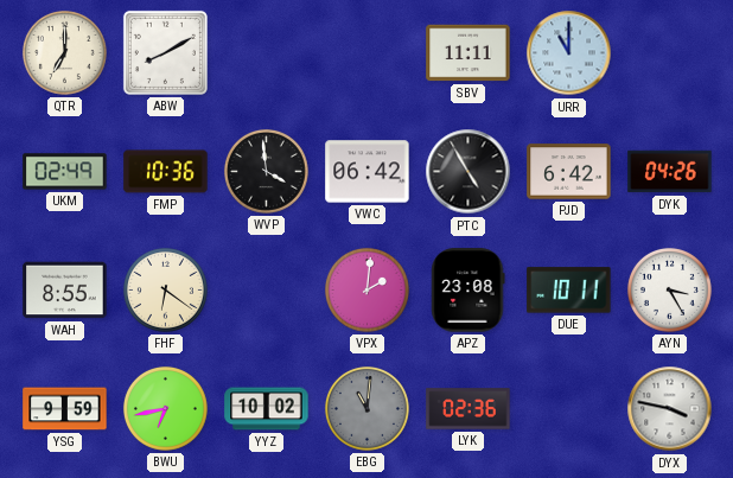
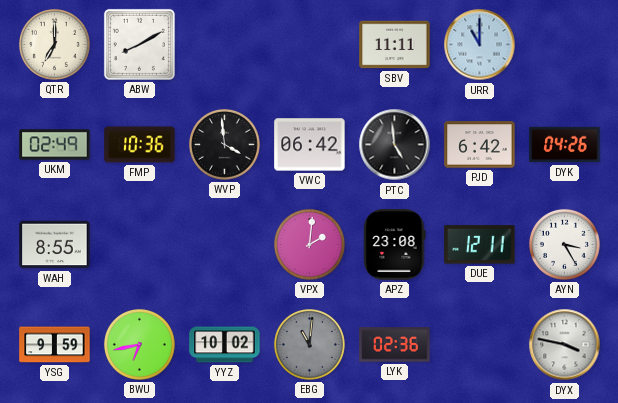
PTC: 4:55 -> 4:59
FHF: 6:21 -> none
DUE: 10:11 -> 12:11
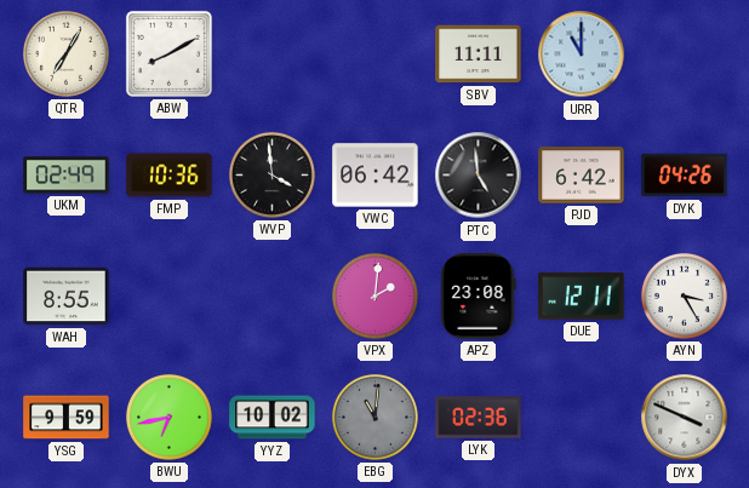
QTR: 7:00 -> 7:05
DYX: 3:47 -> 3:49
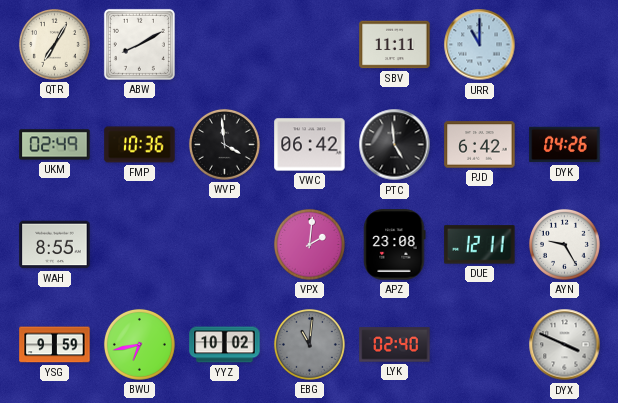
AYN: 3:25 -> 9:25
LYK: 02:36 -> 02:40
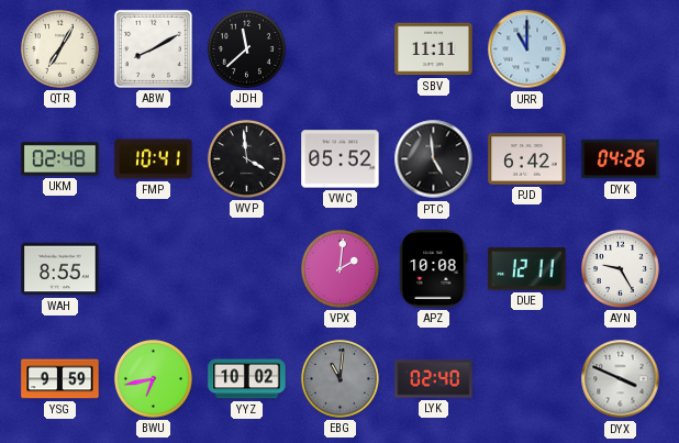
JDH: none -> 11:38
UKM: 02:49 -> 02:48
FMP: 10:36 -> 10:41
VWC: 06:42 -> 05:52
APZ: 23:08 -> 10:08
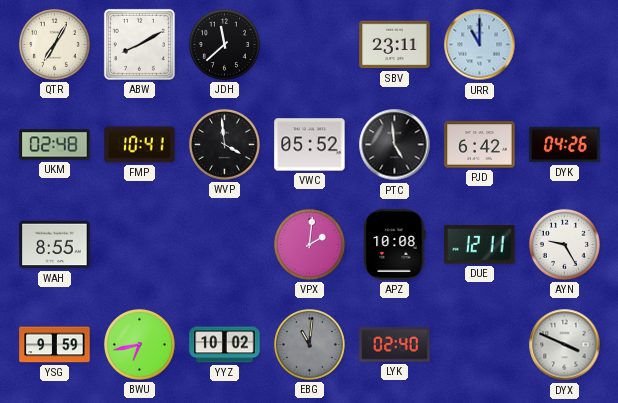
SBV: 11:11 -> 23:11
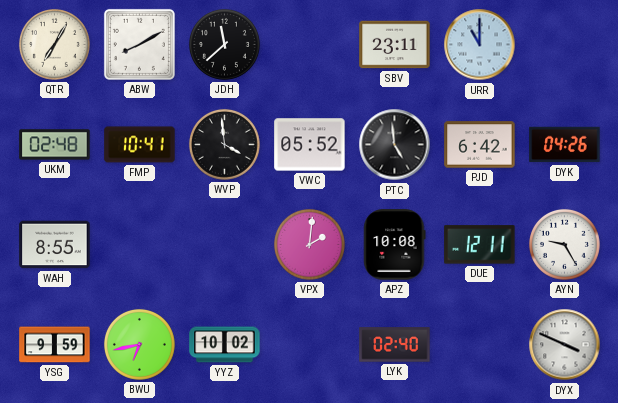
EBG: 11:01 -> none
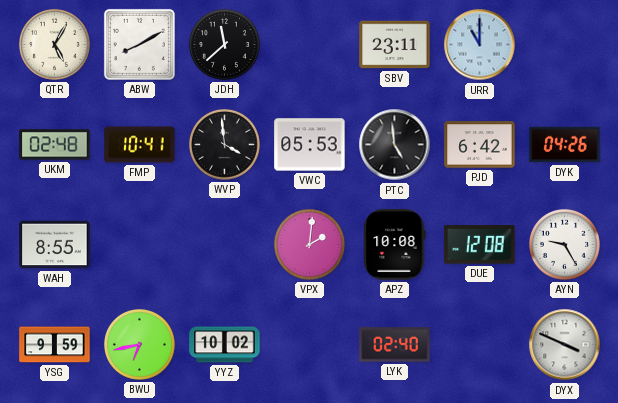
QTR: 7:05 -> 5:05
VWC: 05:52 -> 05:53
DUE: 12:11 -> 12:08
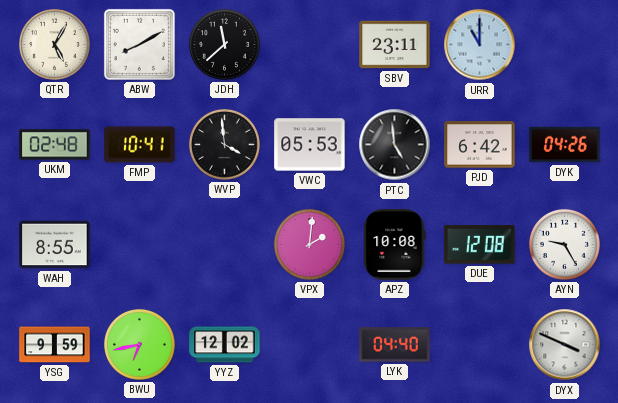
YYZ: 10:02 -> 12:02
LYK: 02:40 -> 04:40
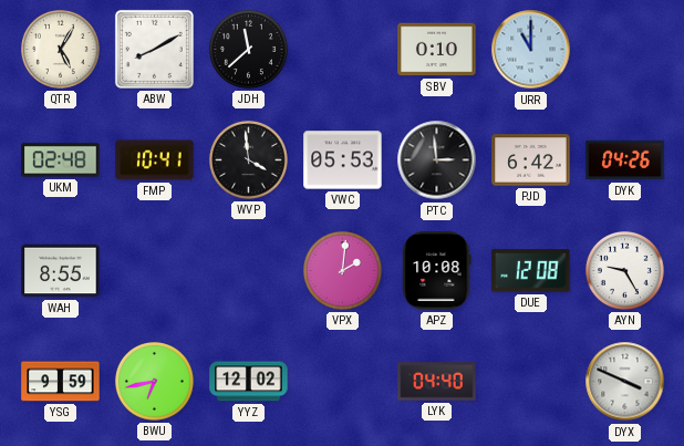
SBV: 23:11 -> 0:10
PTC: 4:59 -> 2:59
